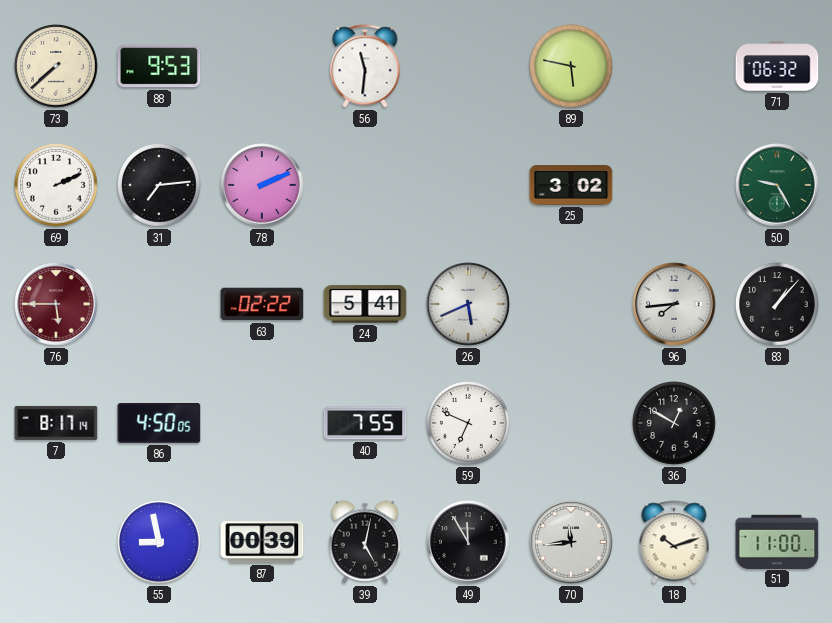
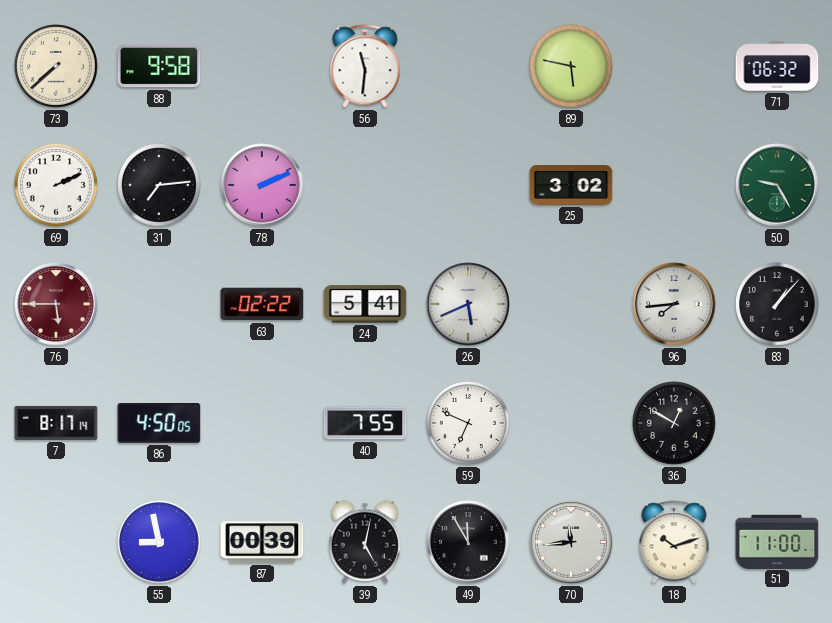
88: 9:53 -> 9:58
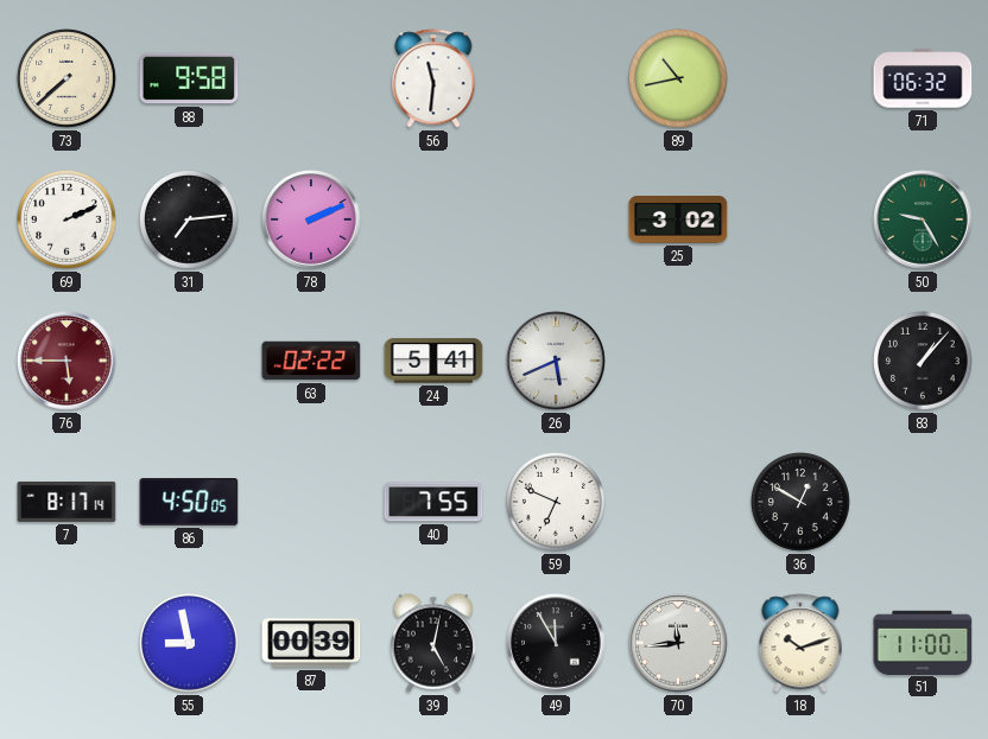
89: 5:47 -> 10:43
96: 7:44 -> none
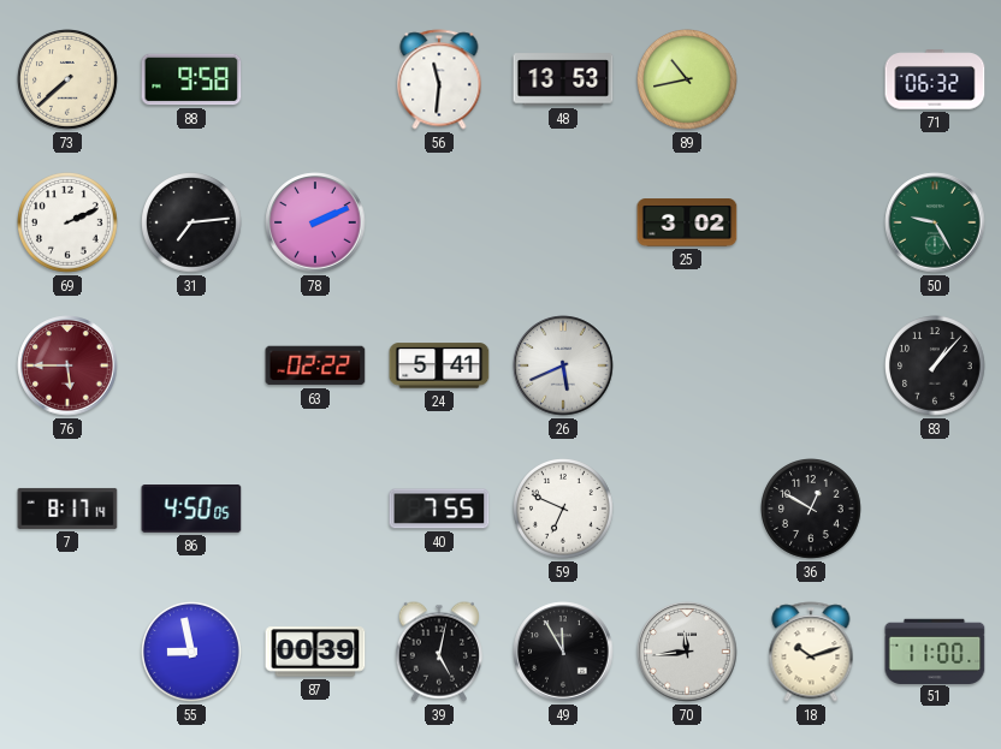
48: none -> 13:53
